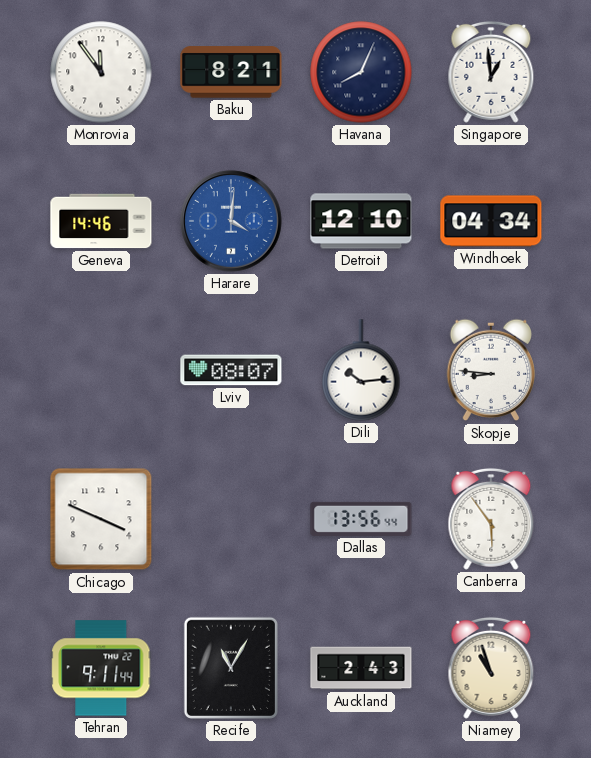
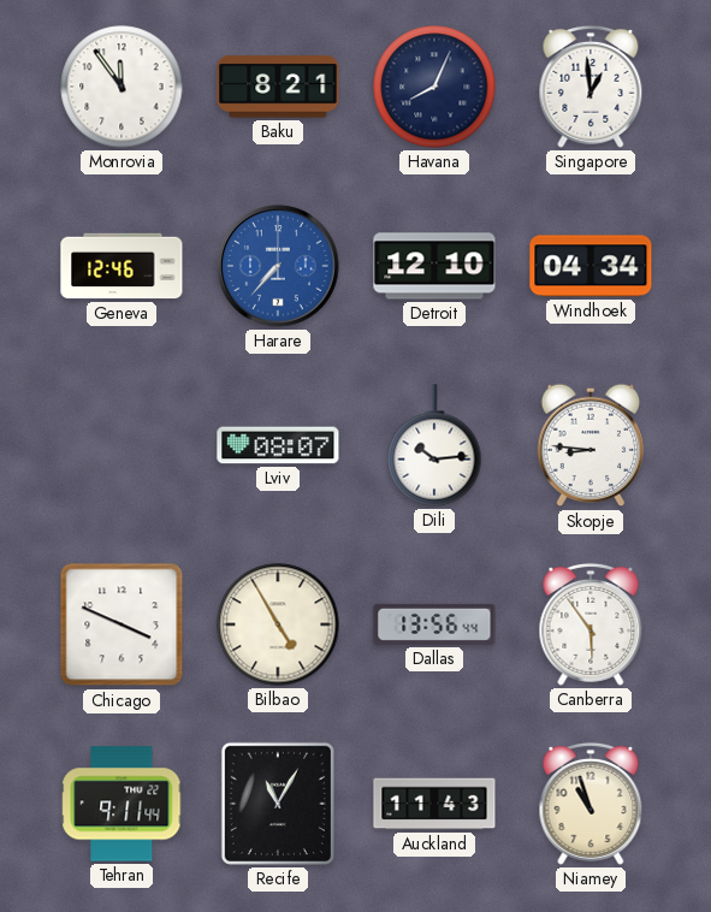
Geneva: 14:46 -> 12:46
Harare: 4:01 -> 7:37
Bilbao: none -> 4:55
Auckland: 2:43 -> 11:43
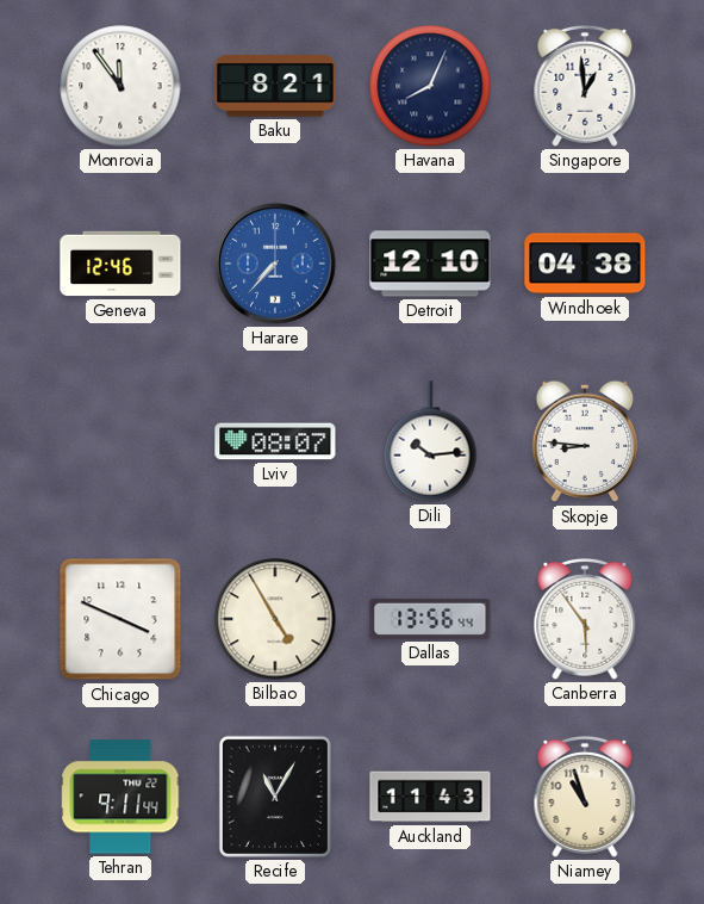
Windhoek: 04:34 -> 04:38
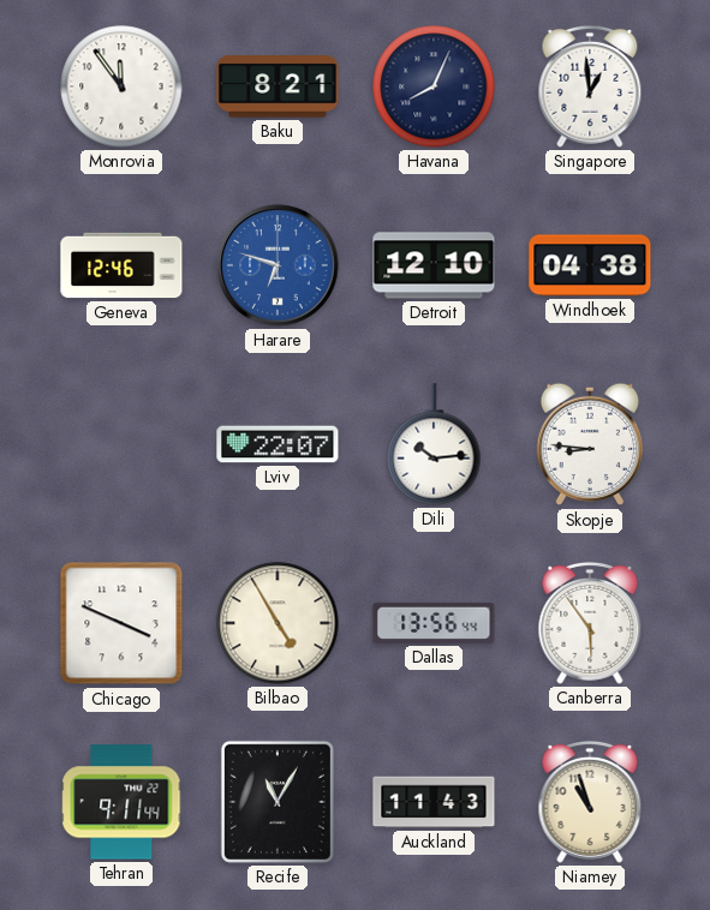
Harare: 7:37 -> 6:48
Lviv: 08:07 -> 22:07
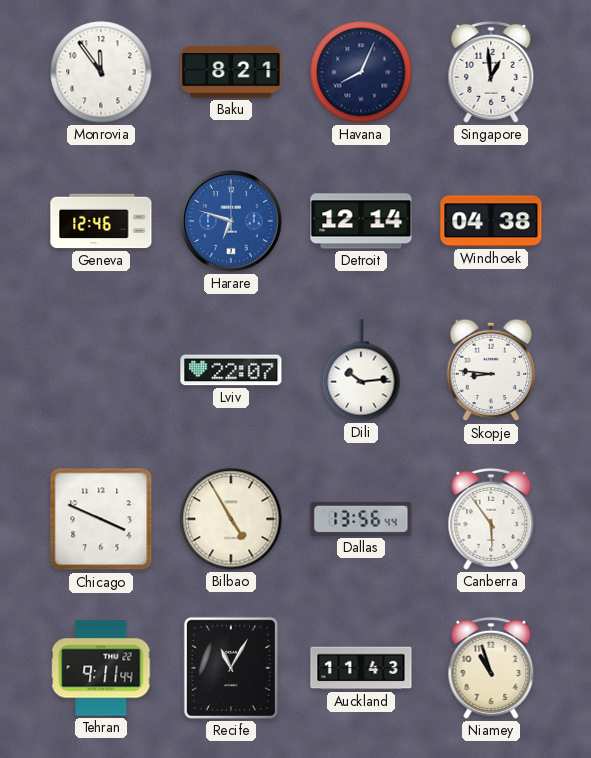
Detroit: 12:10 -> 12:14
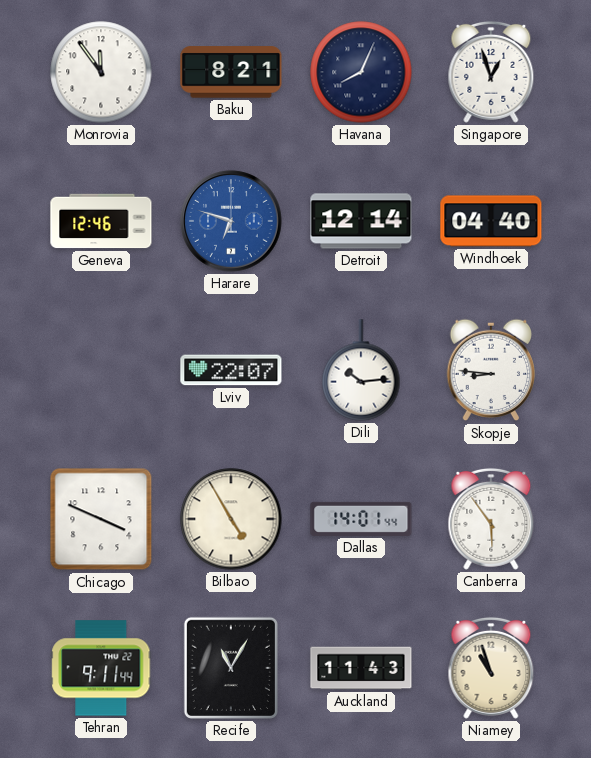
Singapore: 12:59 -> 12:57
Windhoek: 04:38 -> 04:40
Dallas: 13:56 -> 14:01
